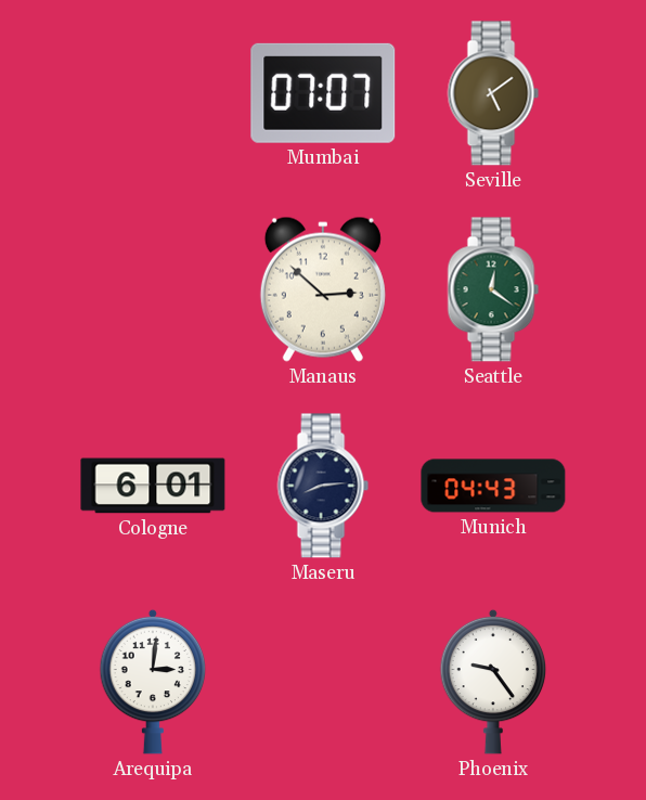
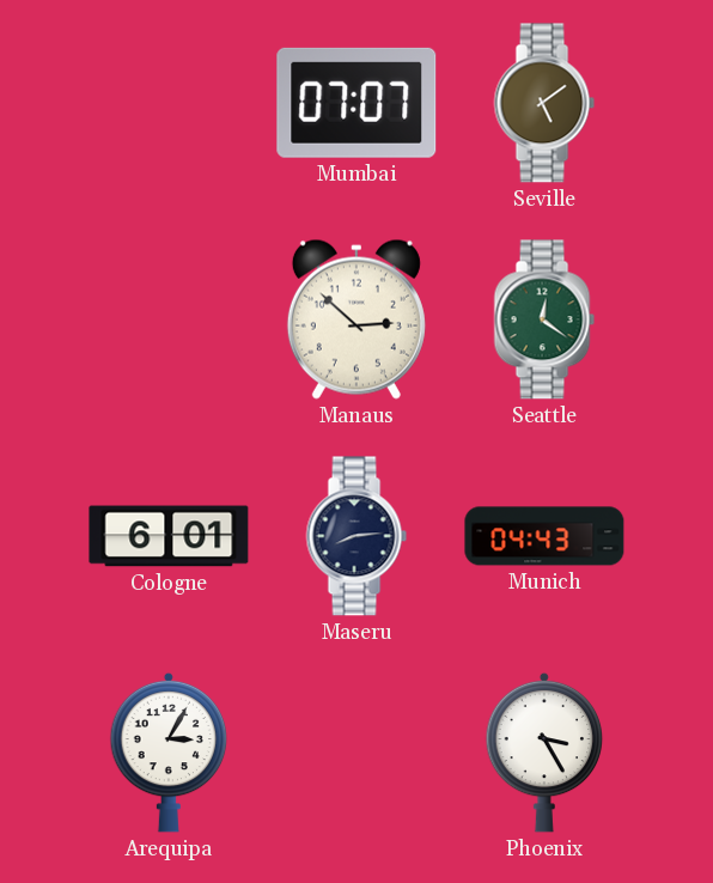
Arequipa: 3:01 -> 3:05
Phoenix: 9:24 -> 3:25
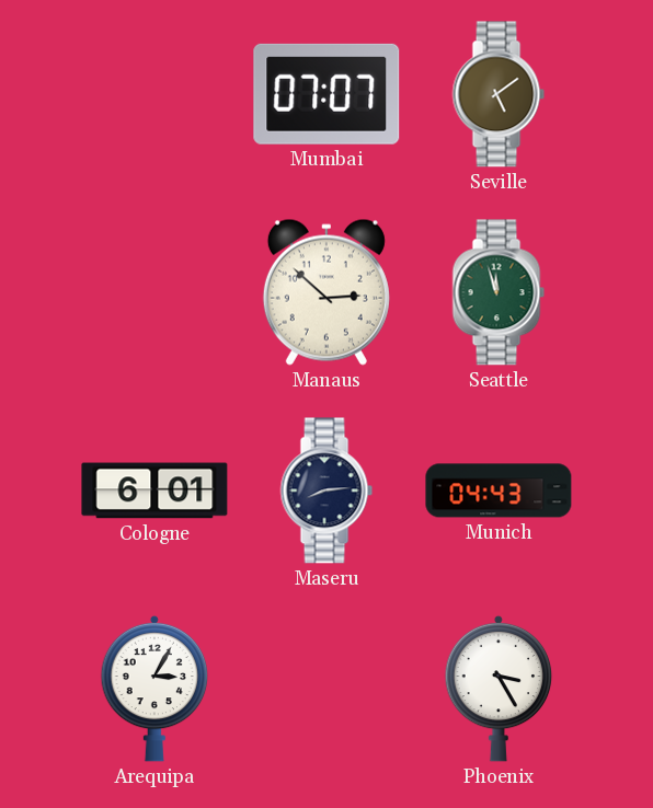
Seattle: 12:21 -> 11:57
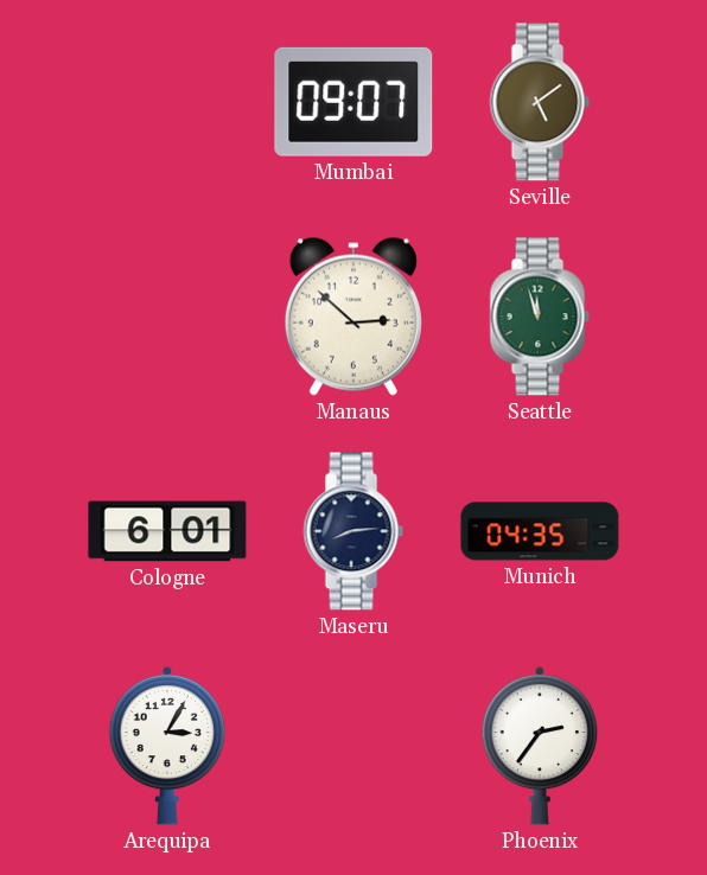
Mumbai: 07:07 -> 09:07
Munich: 04:43 -> 04:35
Phoenix: 3:25 -> 2:36
